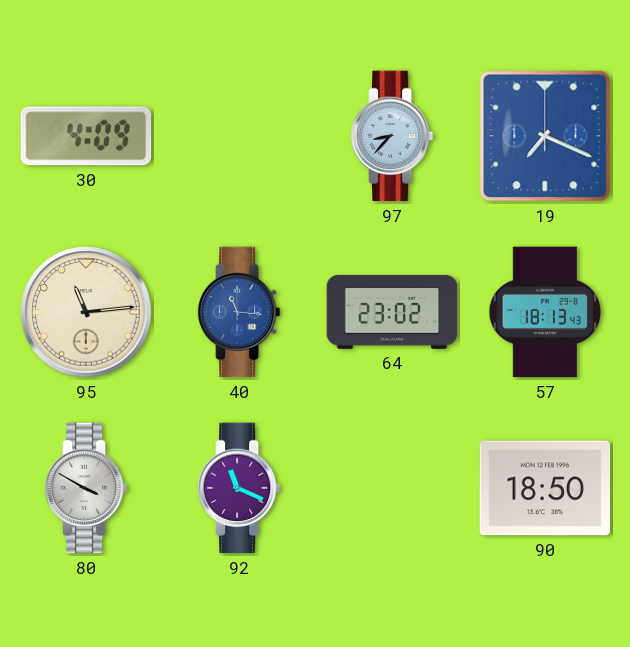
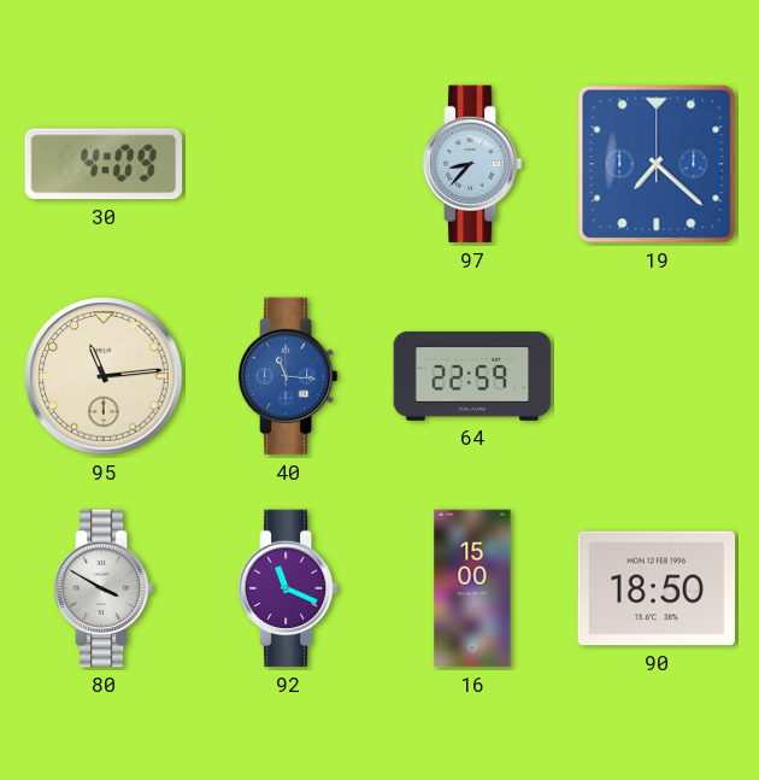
19: 7:19 -> 7:22
64: 23:02 -> 22:59
57: 18:13 -> none
16: none -> 15:00
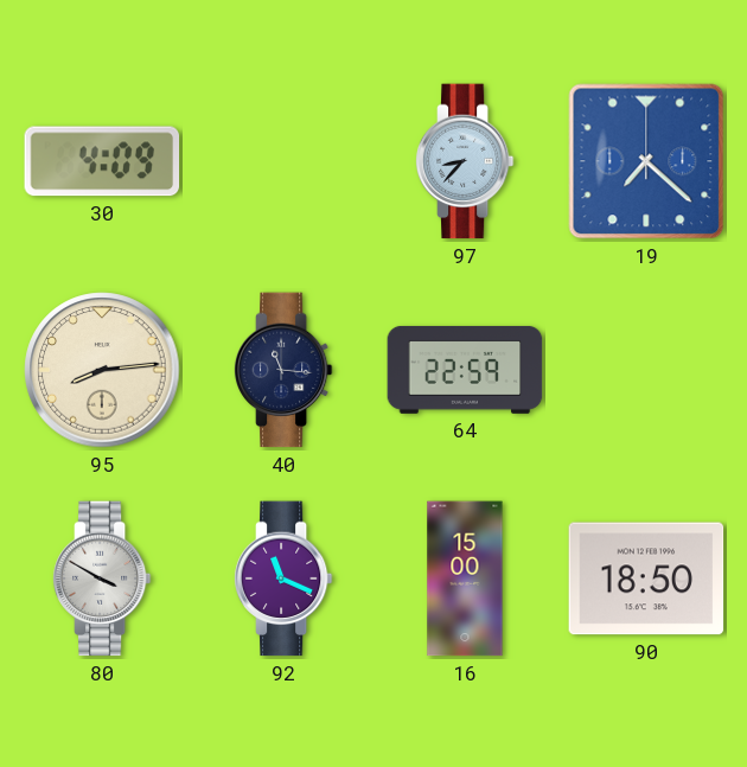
95: 11:14 -> 8:14
40 dial: blue -> navy
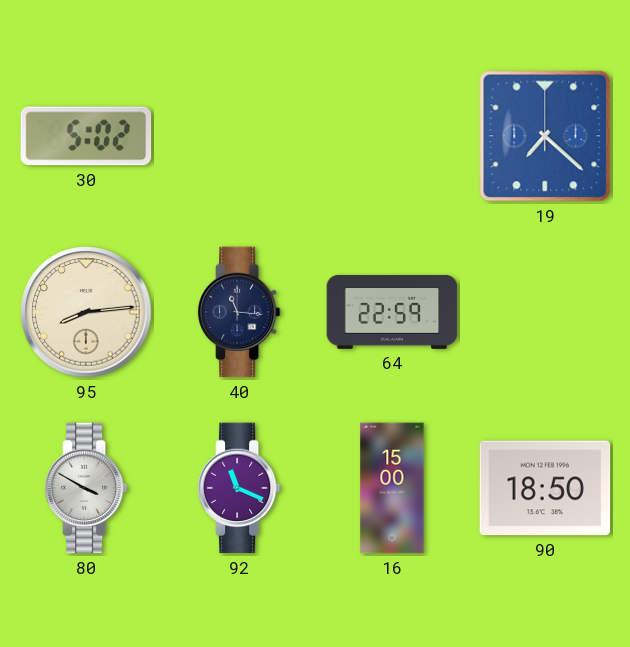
30: 4:09 -> 5:02
97: 8:37 -> none
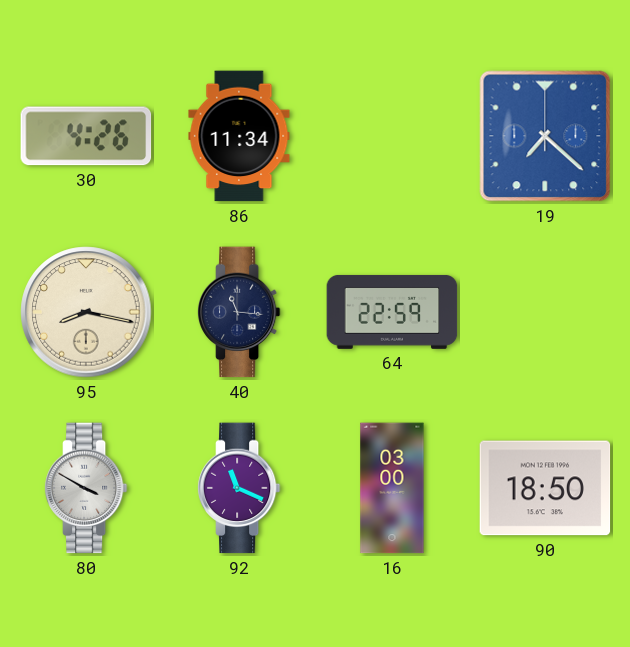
30: 5:02 -> 4:26
86: none -> 11:34
95: 8:14 -> 8:17
16: 15:00 -> 03:00
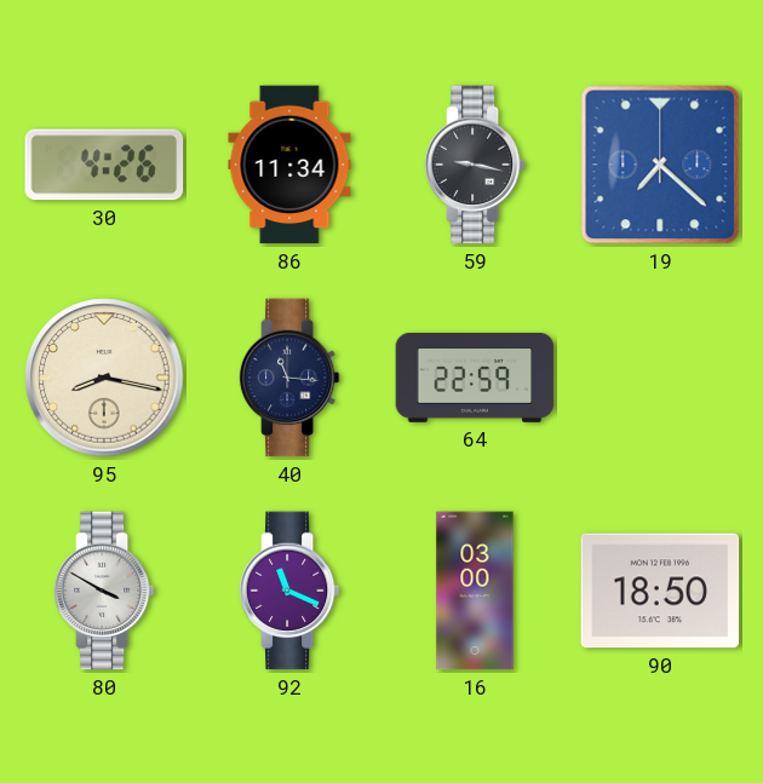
59: none -> 9:17
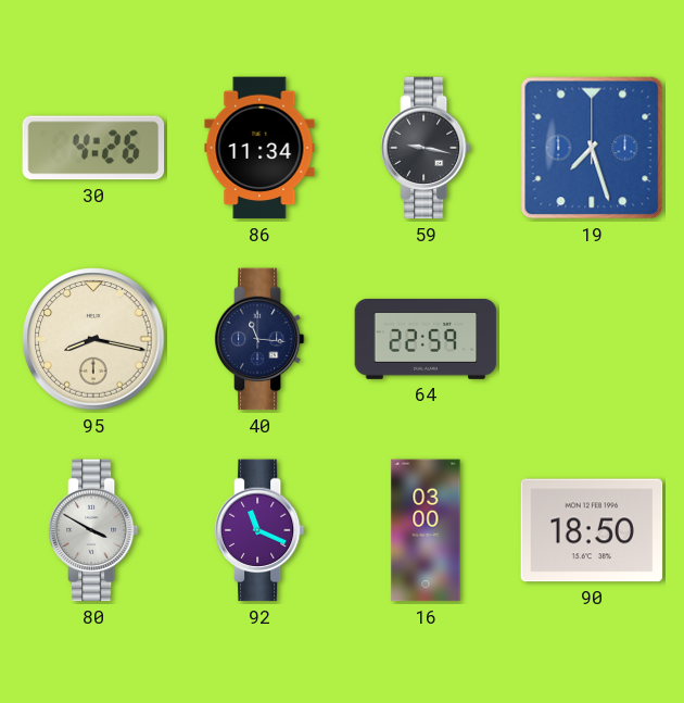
19: 7:22 -> 7:27
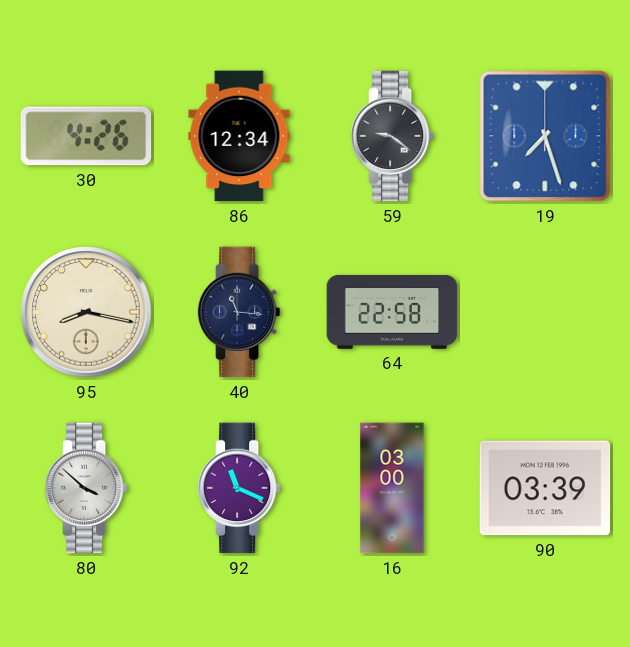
86: 11:34 -> 12:34
59: 9:17 -> 9:21
64: 22:59 -> 22:58
80: 3:50 -> 3:52
90: 18:50 -> 03:39
